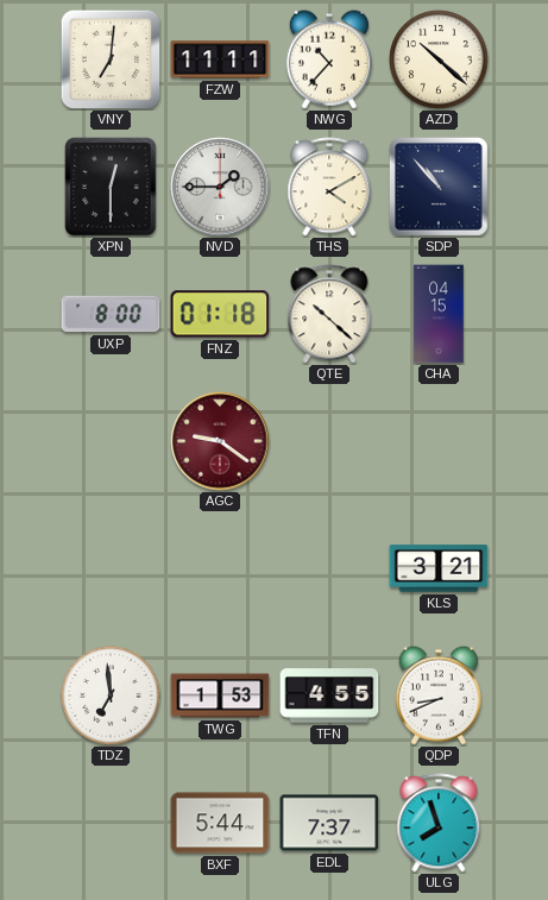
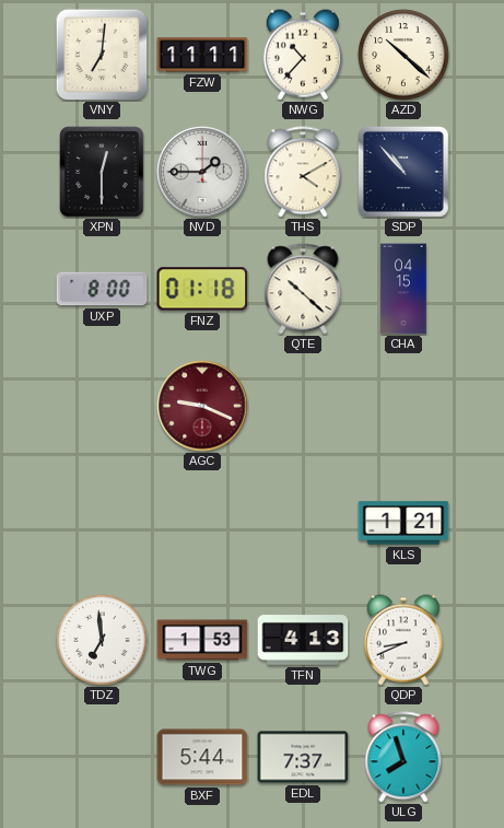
AGC: 9:21 -> 9:19
KLS: 3:21 -> 1:21
TFN: 4:55 -> 4:13
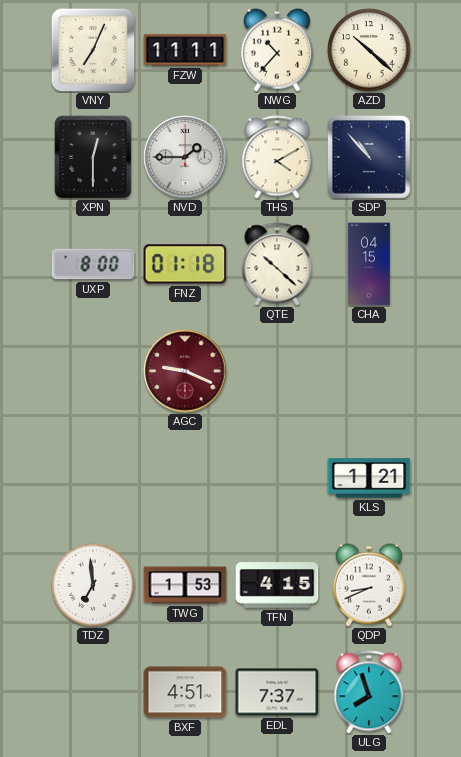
VNY: 7:01 -> 7:04
TFN: 4:13 -> 4:15
BXF: 5:44 -> 4:51
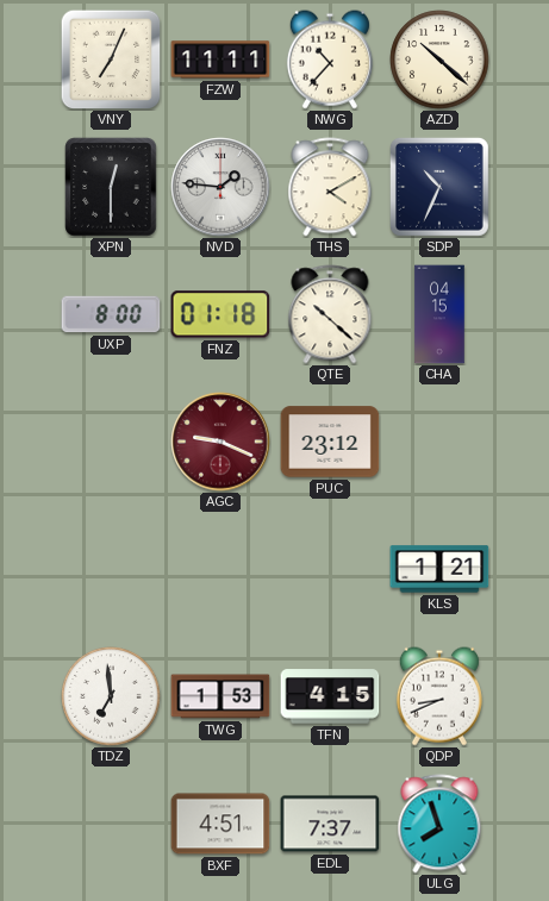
NVD: 1:45 -> 1:46
SDP: 10:53 -> 10:34
PUC: none -> 23:12
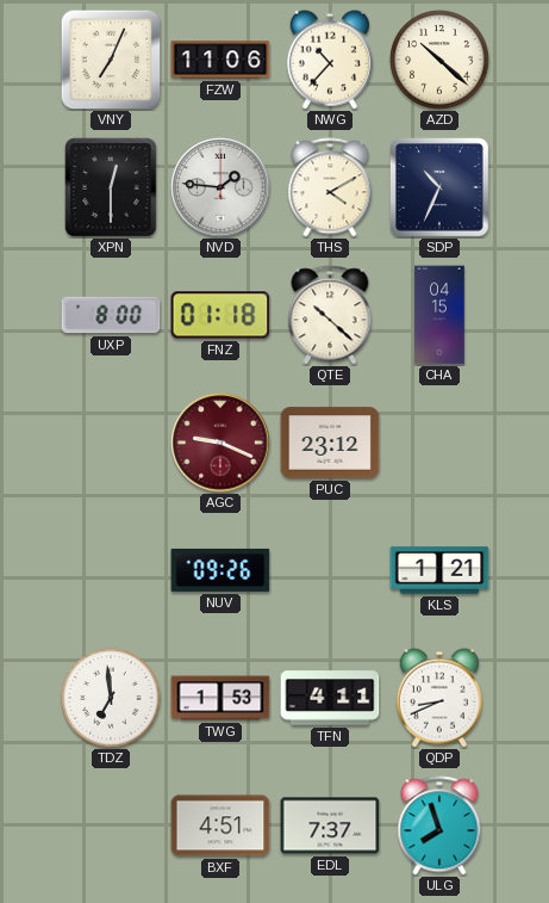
FZW: 11:11 -> 11:06
NUV: none -> 09:26
TFN: 4:15 -> 4:11
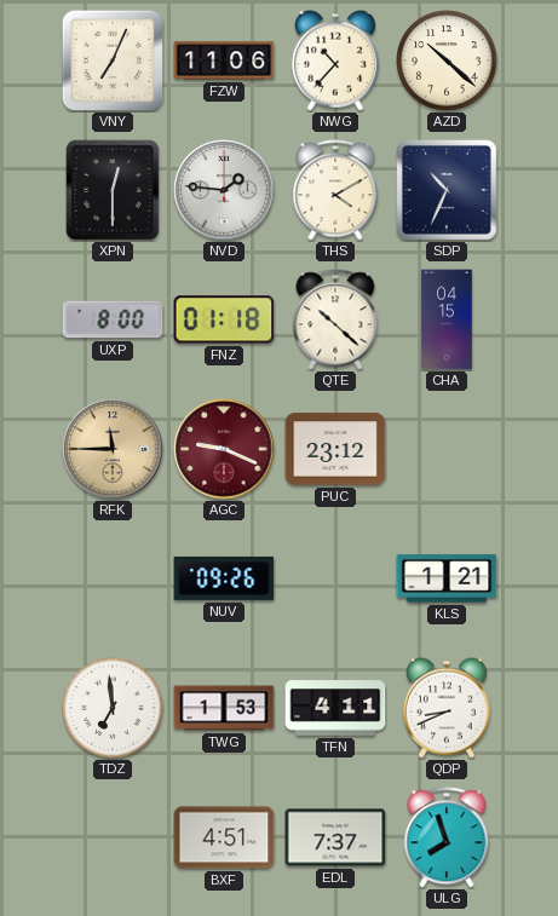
RFK: none -> 11:45
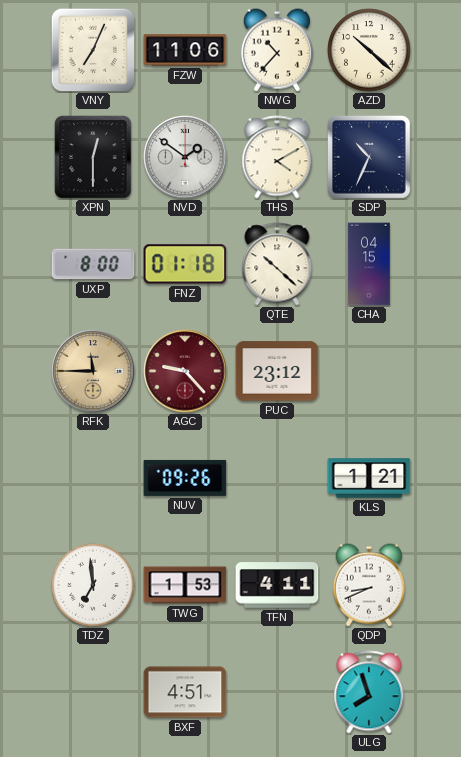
NVD: 1:46 -> 1:51
AGC: 9:19 -> 9:23
EDL: 7:37 -> none
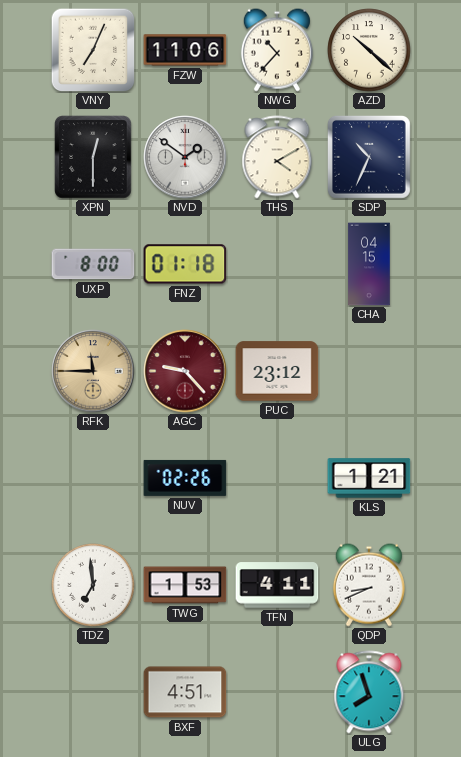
QTE: 10:22 -> none
NUV: 09:26 -> 02:26
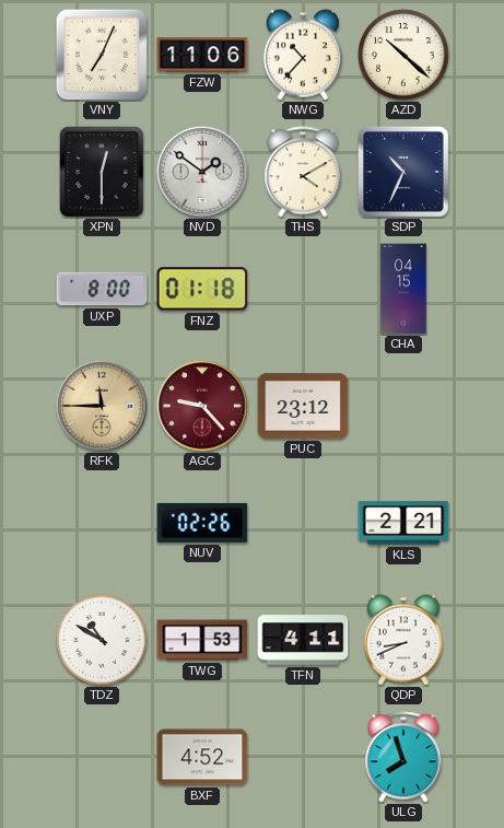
KLS: 1:21 -> 2:21
TDZ: 6:59 -> 10:50
BXF: 4:51 -> 4:52
